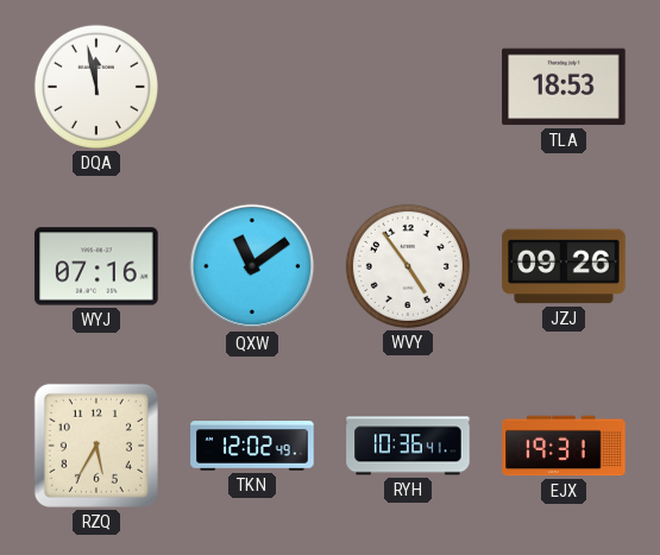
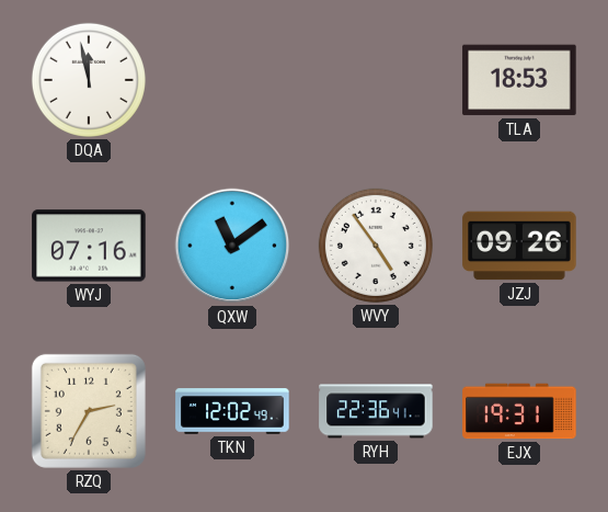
RZQ: 5:35 -> 2:35
RYH: 10:36 -> 22:36
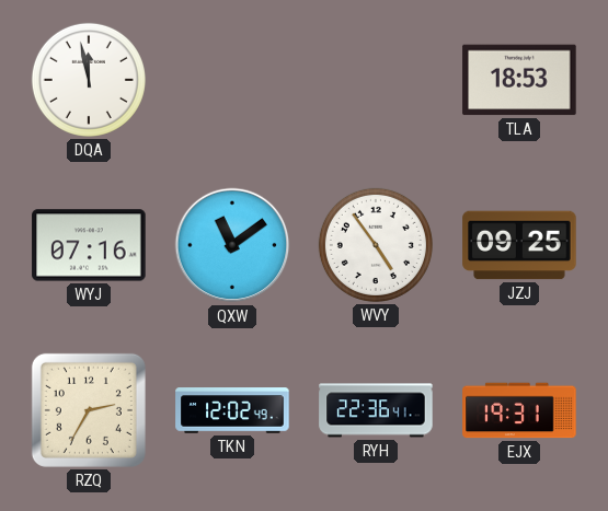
JZJ: 09:26 -> 09:25
